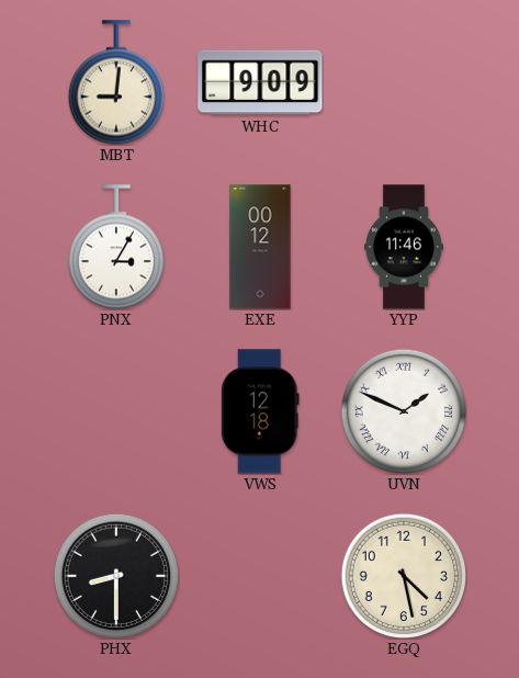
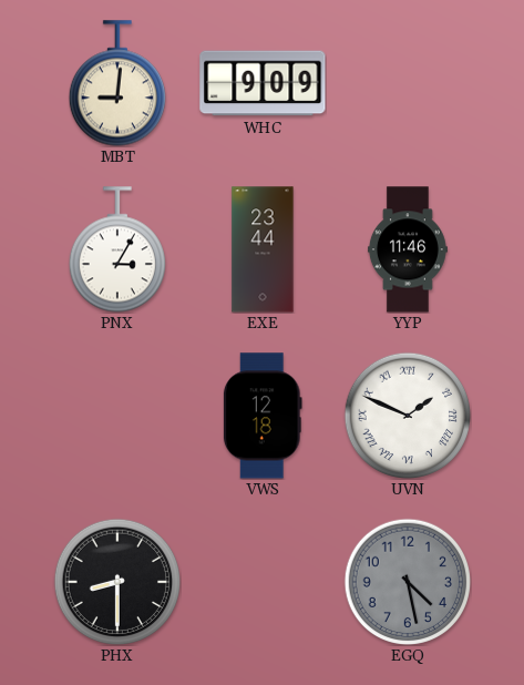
EXE: 00:12 -> 23:44
EGQ dial: cream -> grey
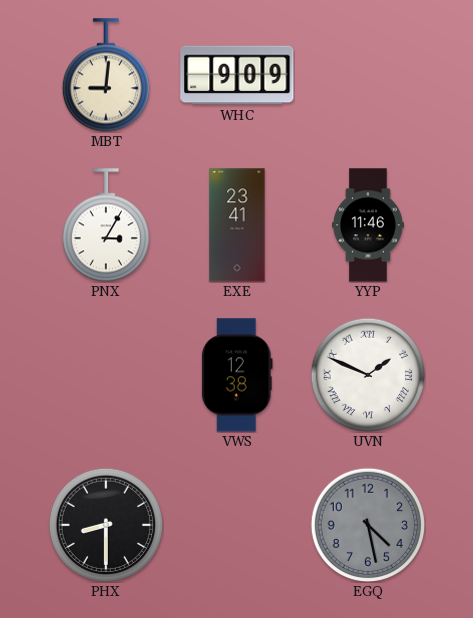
EXE: 23:44 -> 23:41
VWS: 12:18 -> 12:38
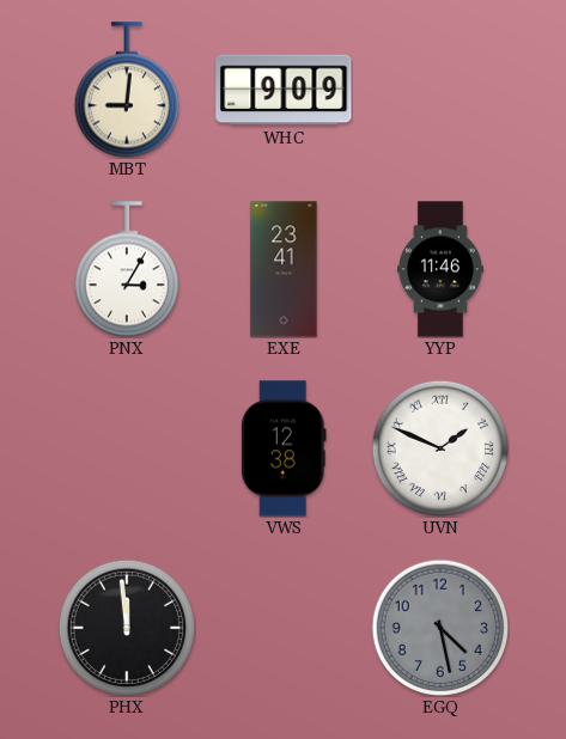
PHX: 8:30 -> 11:59
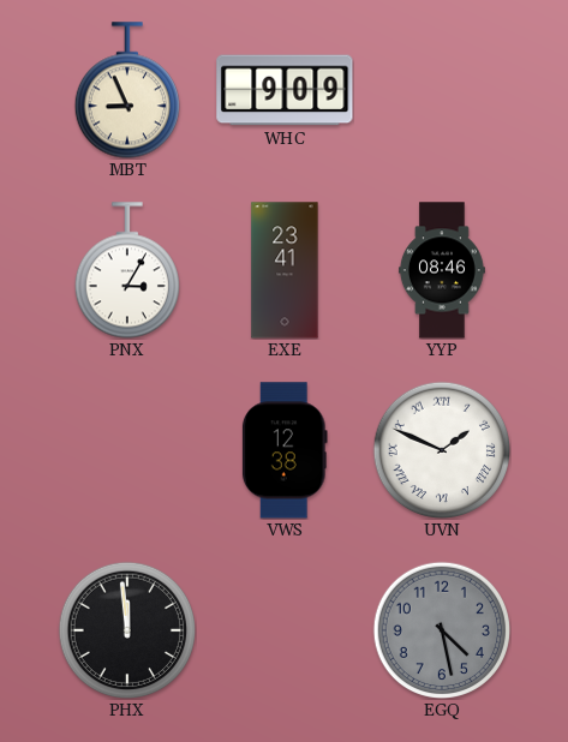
MBT: 9:01 -> 8:56
YYP: 11:46 -> 08:46
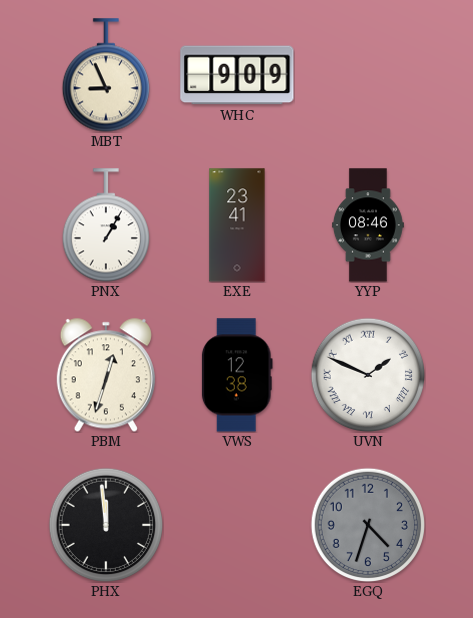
PNX: 3:05 -> 1:05
PBM: none -> 12:33
EGQ: 4:28 -> 4:33
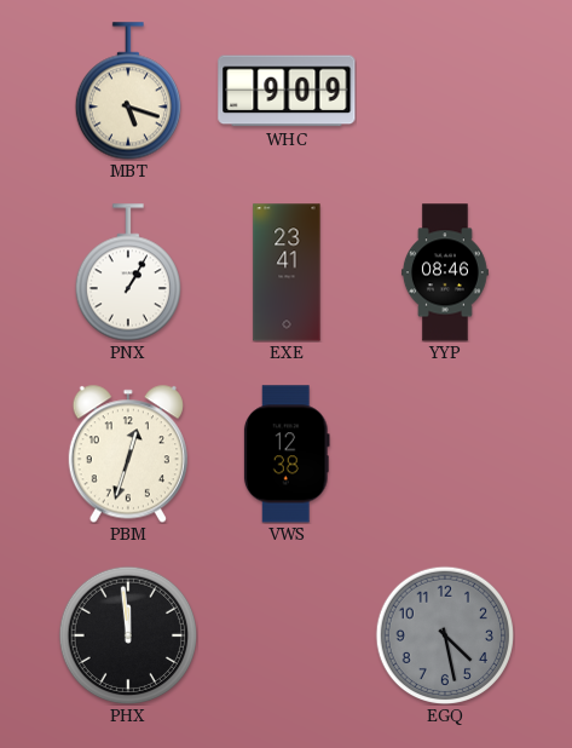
MBT: 8:56 -> 5:18
UVN: 1:49 -> none
EGQ: 4:33 -> 4:28
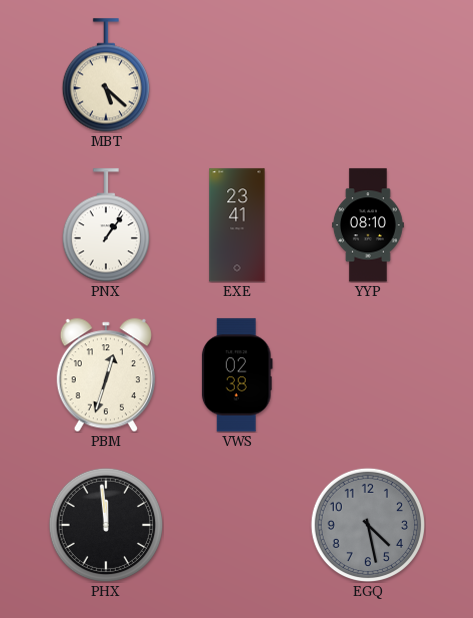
MBT: 5:18 -> 5:22
WHC: 9:09 -> none
PNX: 1:05 -> 1:06
YYP: 08:46 -> 08:10
VWS: 12:38 -> 02:38
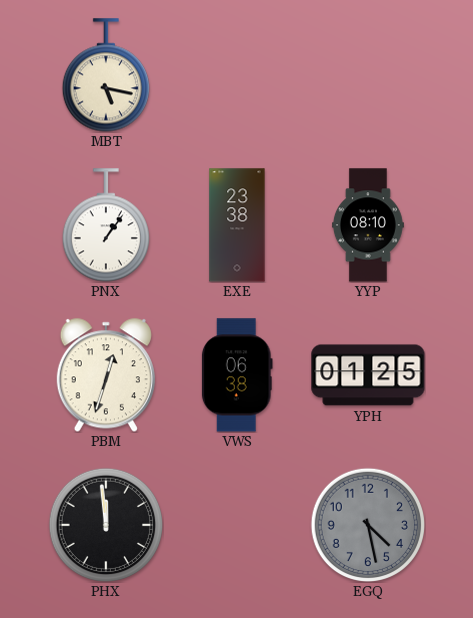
MBT: 5:22 -> 5:17
EXE: 23:41 -> 23:38
VWS: 02:38 -> 06:38
YPH: none -> 01:25
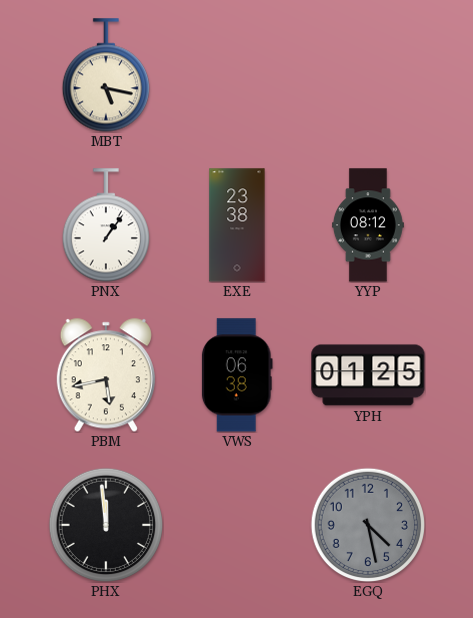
YYP: 08:10 -> 08:12
PBM: 12:33 -> 5:43
